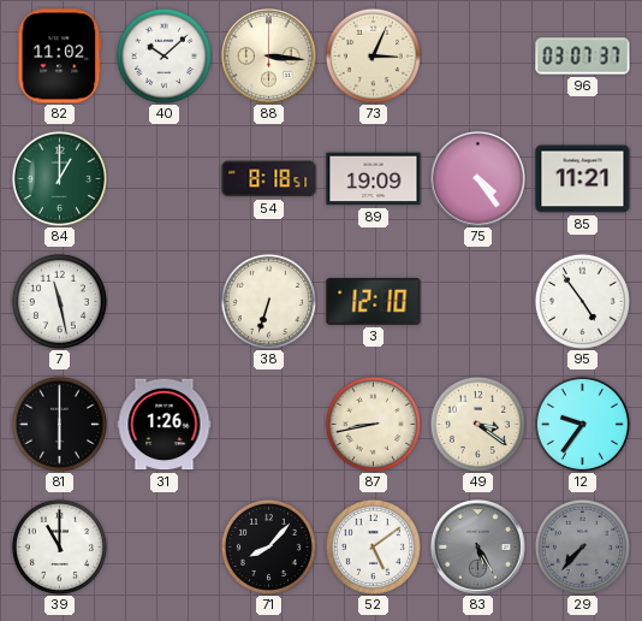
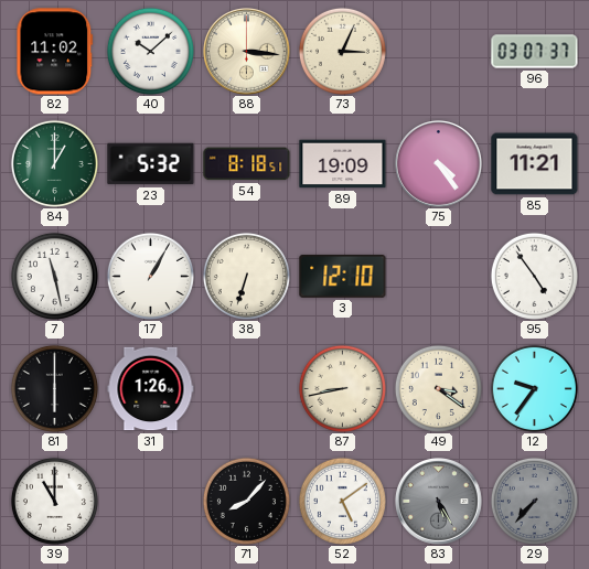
23: none -> 5:32
17: none -> 1:05
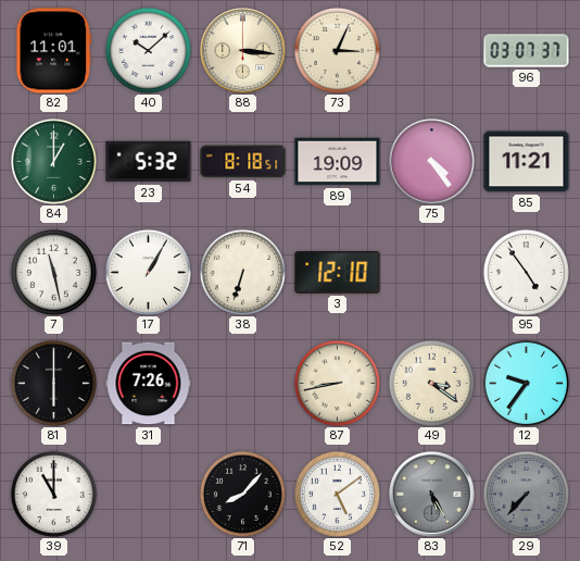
82: 11:02 -> 11:01
31: 1:26 -> 7:26
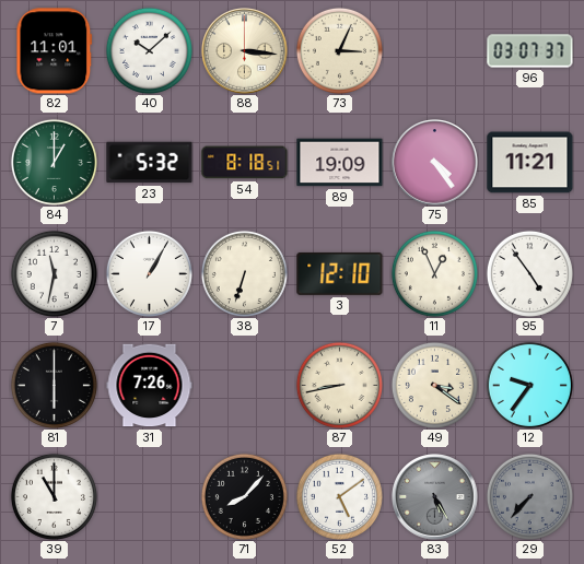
7: 11:28 -> 11:32
11: none -> 12:56
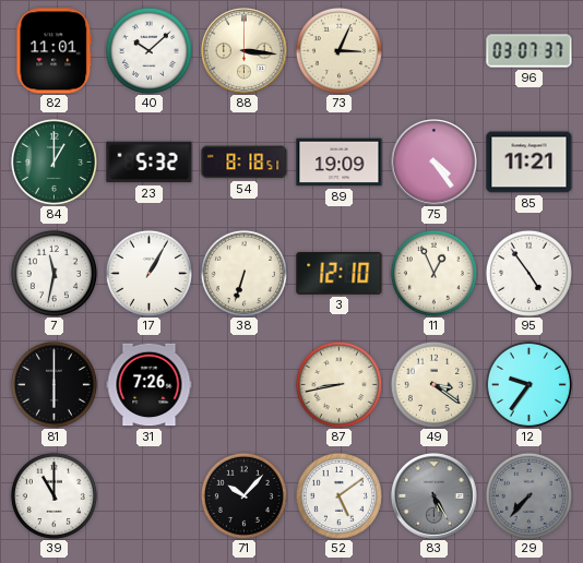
71: 8:07 -> 10:07
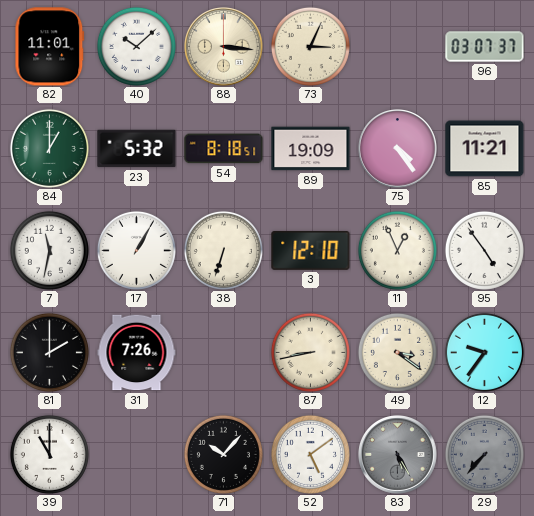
81: 6:00 -> 2:00
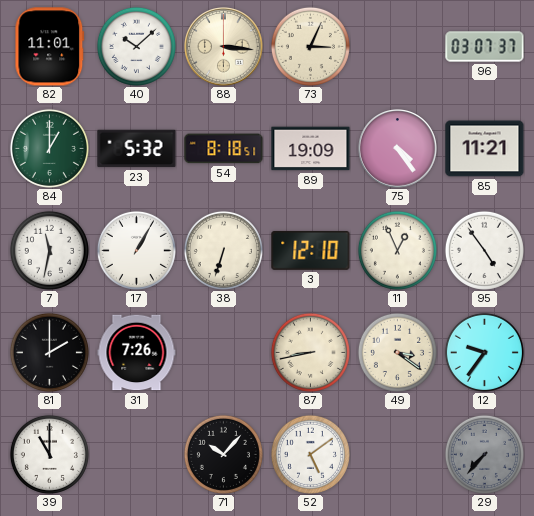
83: 5:25 -> none
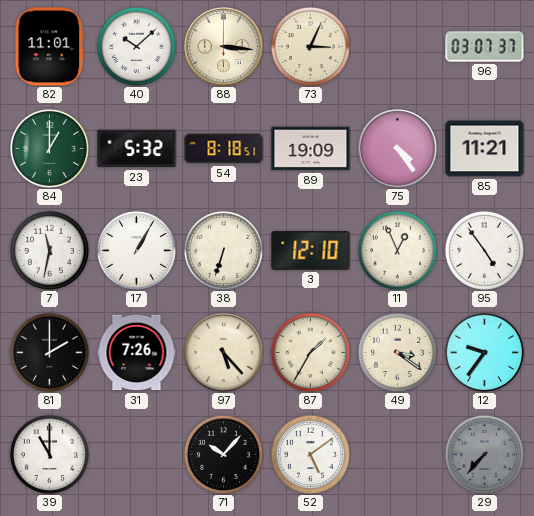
97: none -> 5:23
87: 8:43 -> 1:35
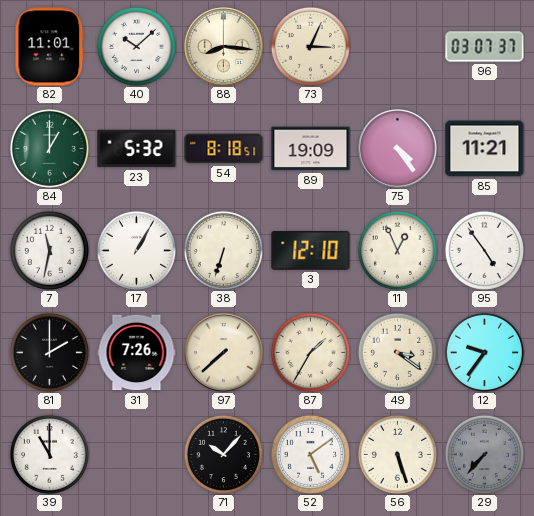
88: 3:16 -> 8:16
97: 5:23 -> 7:38
56: none -> 5:27
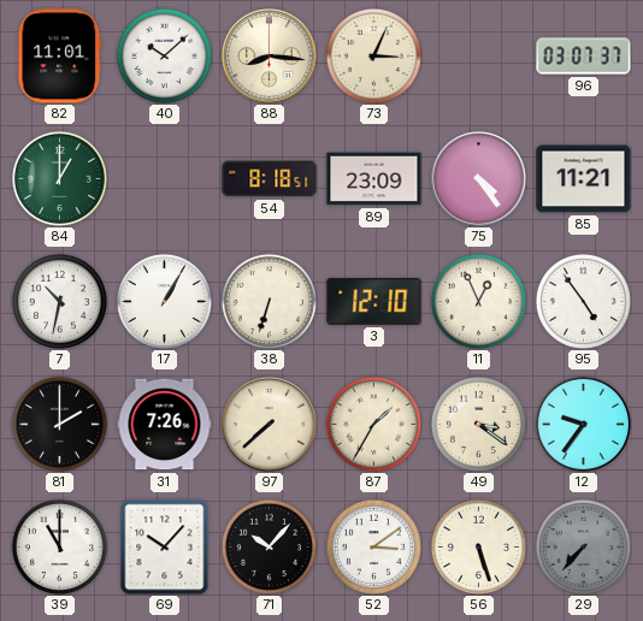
23: 5:32 -> none
89: 19:09 -> 23:09
7: 11:32 -> 10:32
69: none -> 10:07
52: 5:09 -> 3:09
